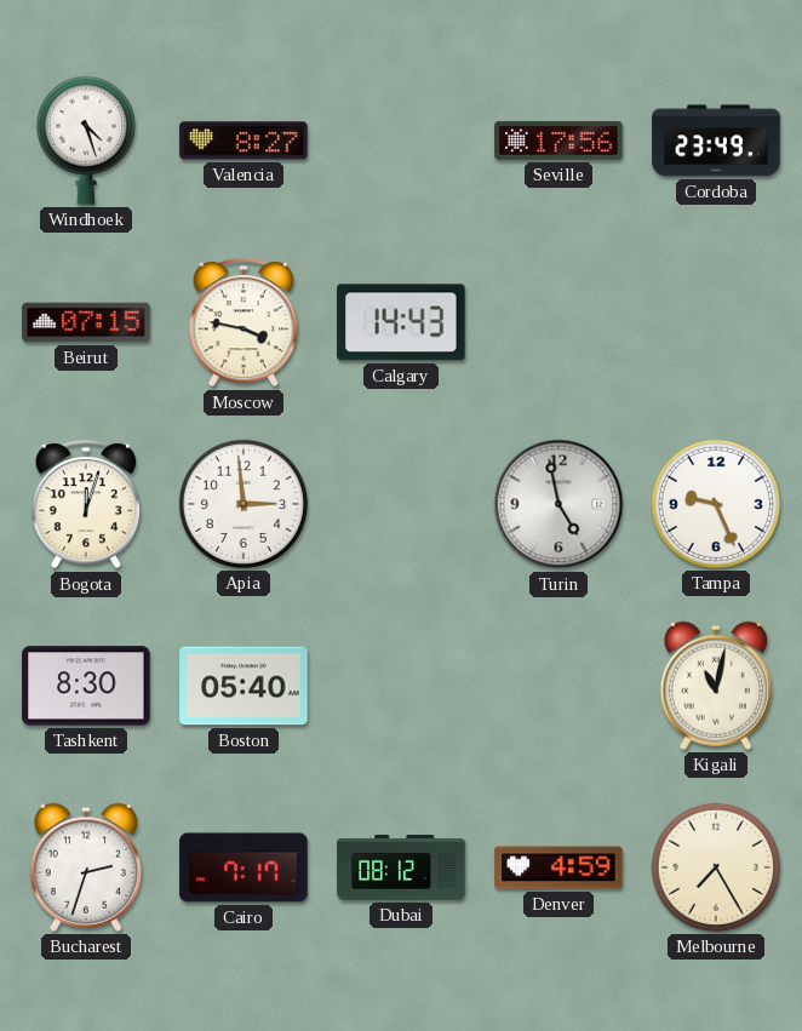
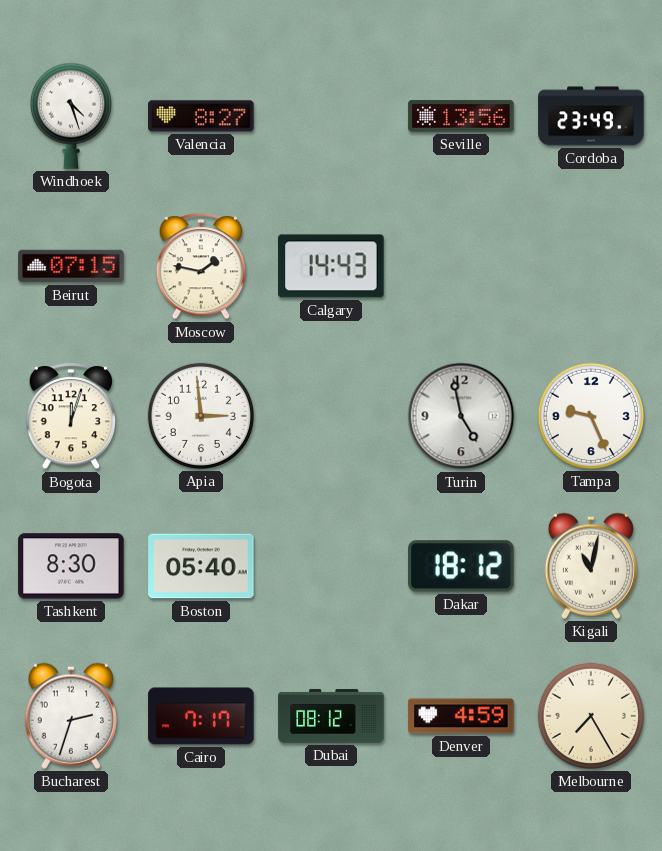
Seville: 17:56 -> 13:56
Moscow: 3:47 -> 1:47
Dakar: none -> 18:12
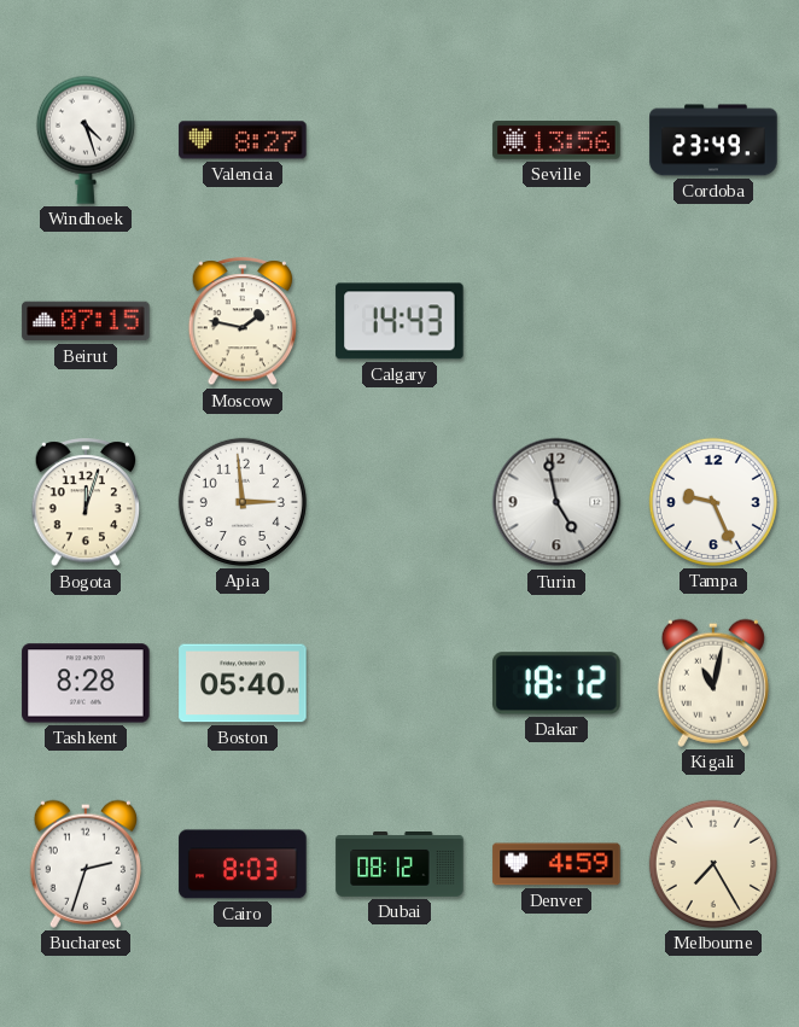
Tashkent: 8:30 -> 8:28
Cairo: 7:17 -> 8:03
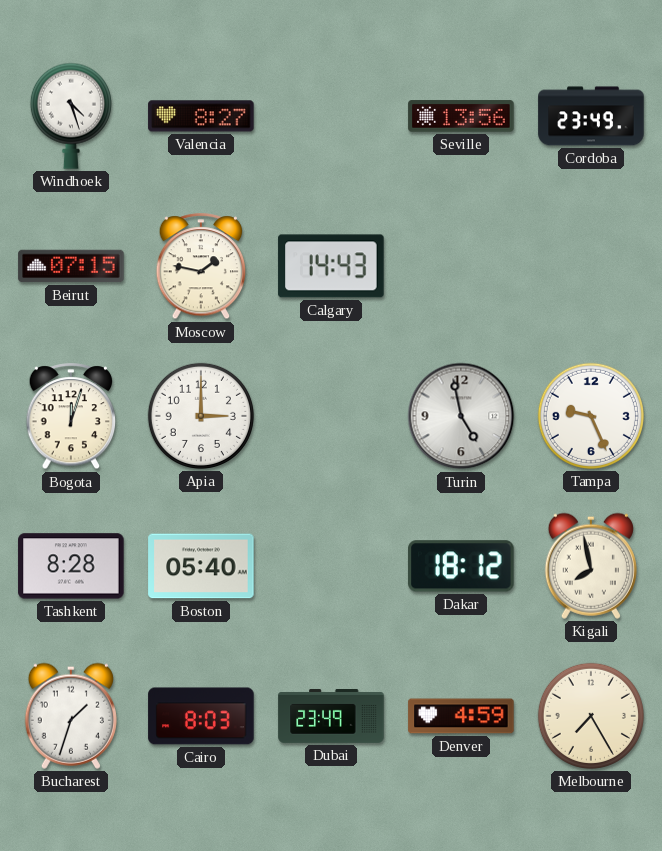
Apia: 2:59 -> 3:00
Kigali: 11:02 -> 7:58
Bucharest: 2:33 -> 1:33
Dubai: 08:12 -> 23:49
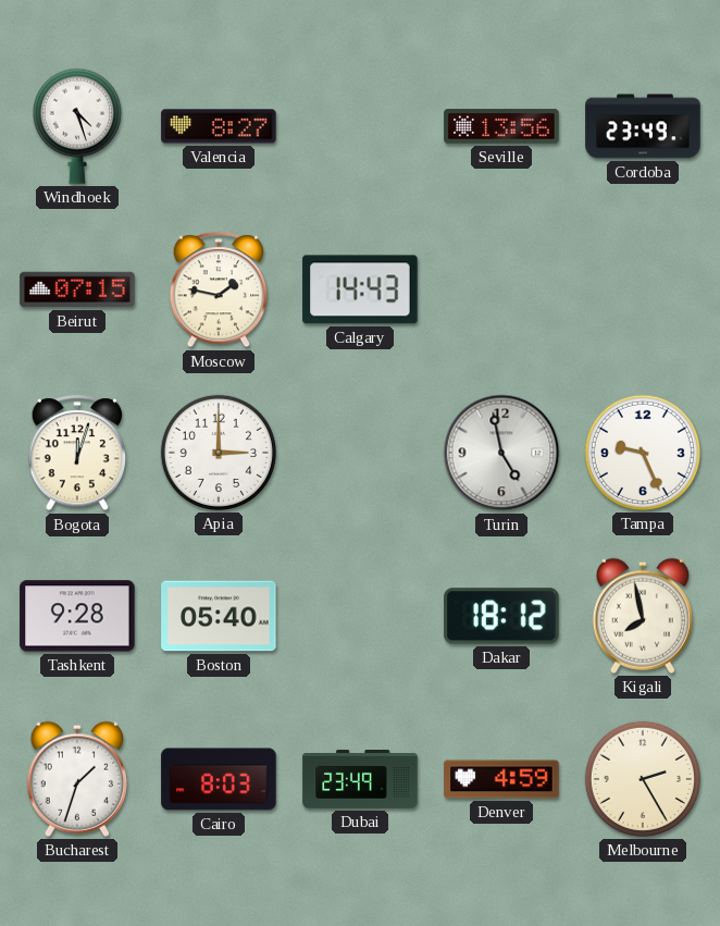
Tashkent: 8:28 -> 9:28
Melbourne: 7:25 -> 2:25
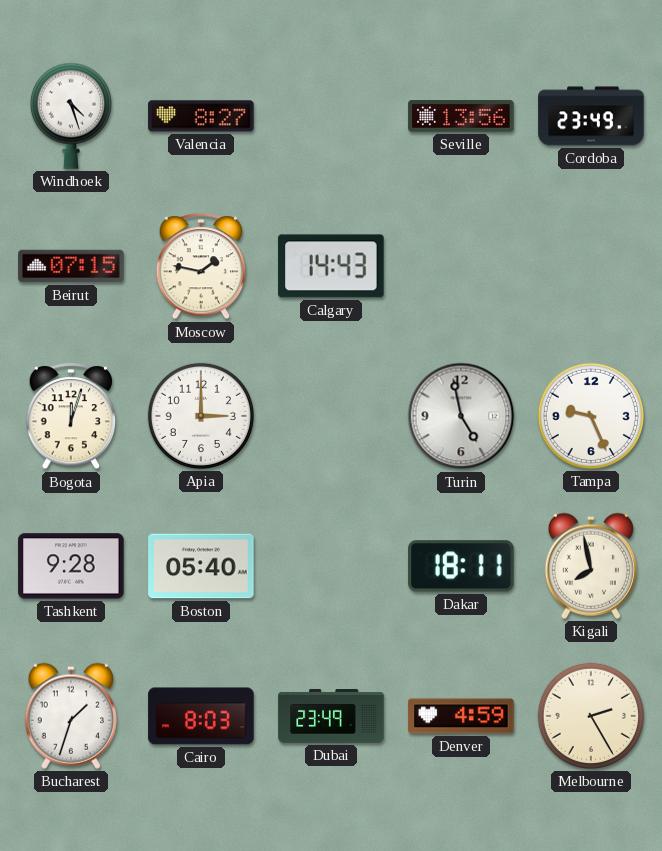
Dakar: 18:12 -> 18:11
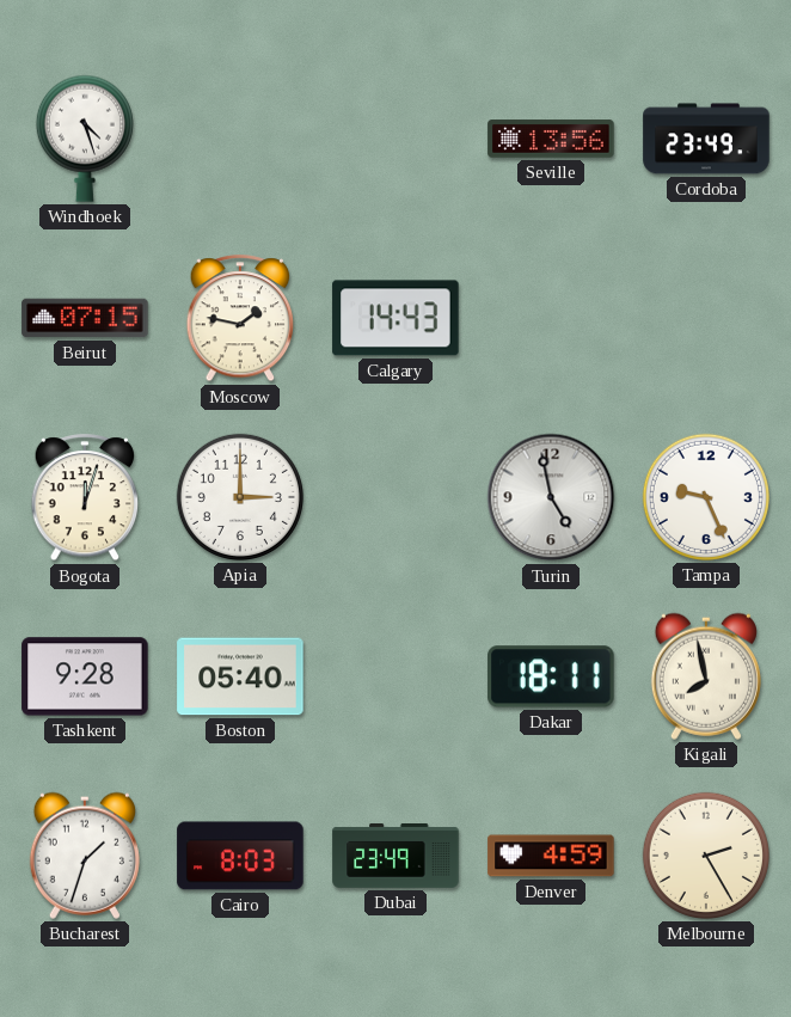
Valencia: 8:27 -> none
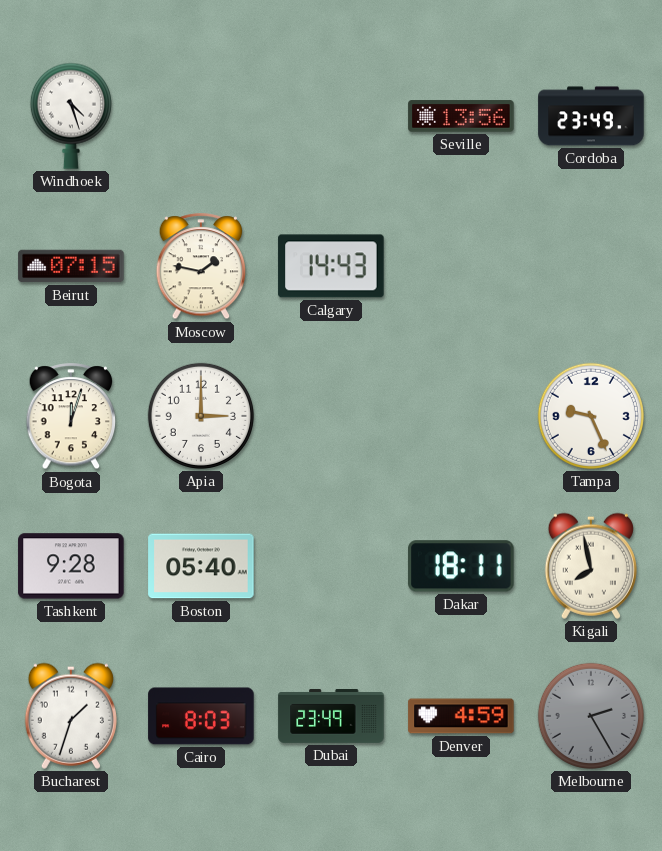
Turin: 4:58 -> none
Melbourne dial: cream -> grey
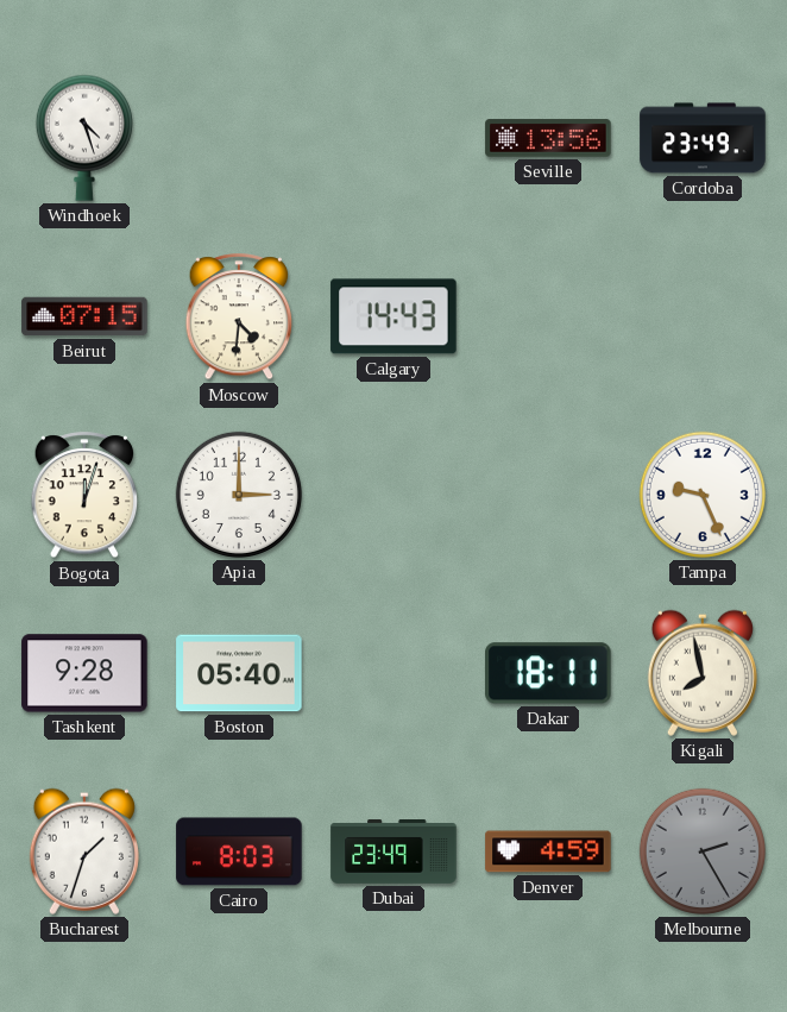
Moscow: 1:47 -> 4:31
